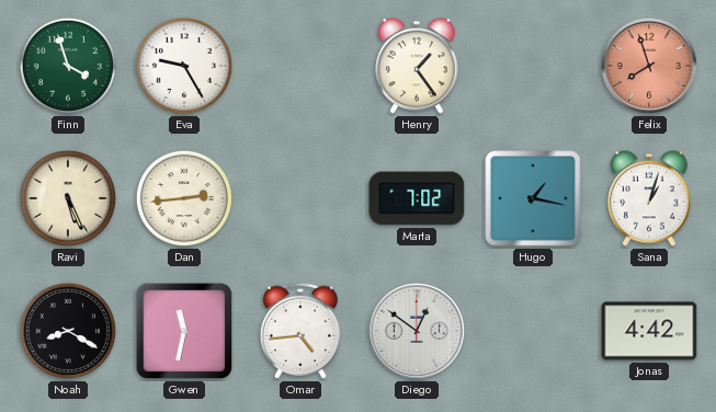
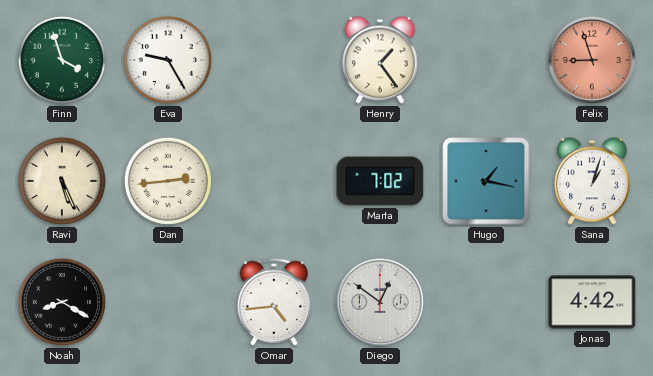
Felix: 7:57 -> 8:57
Gwen: 11:32 -> none
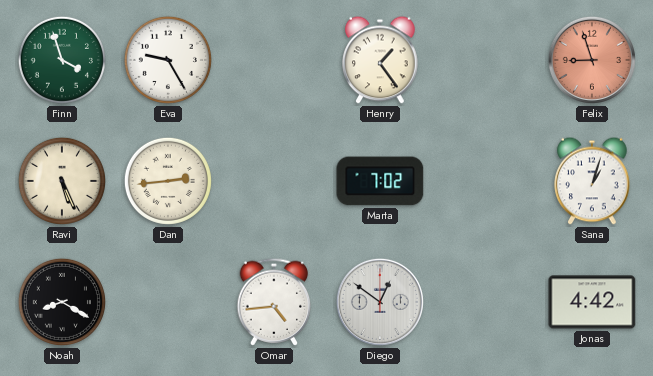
Hugo: 1:17 -> none
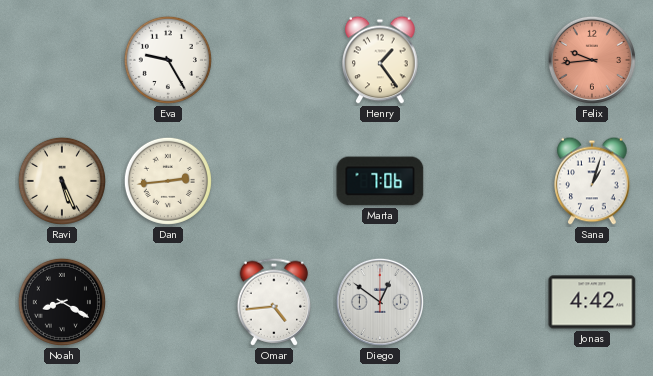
Finn: 3:57 -> none
Felix: 8:57 -> 9:44
Marta: 7:02 -> 7:06
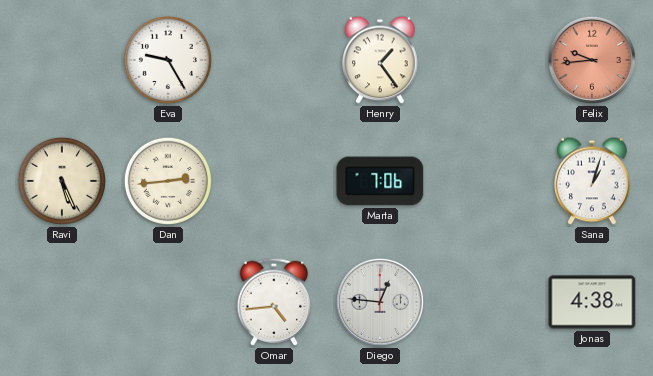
Noah: 8:20 -> none
Diego: 12:51 -> 12:46
Jonas: 4:42 -> 4:38
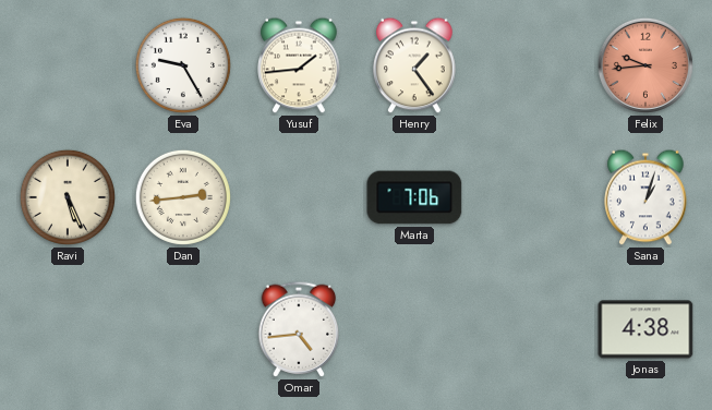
Yusuf: none -> 1:44
Diego: 12:46 -> none
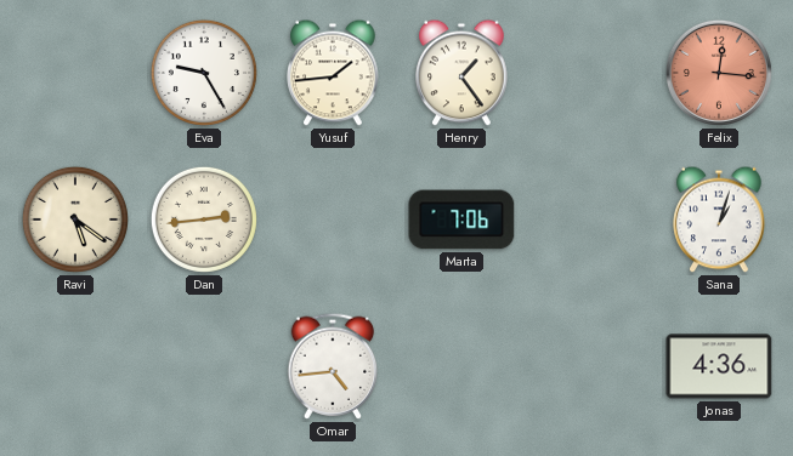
Felix: 9:44 -> 12:16
Ravi: 5:26 -> 5:21
Jonas: 4:38 -> 4:36
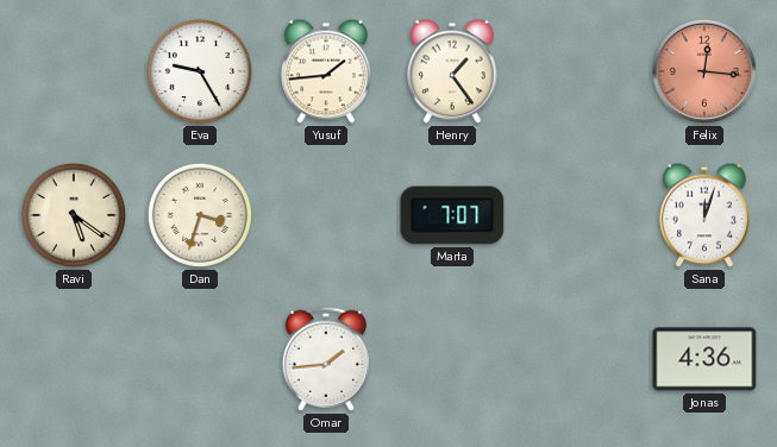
Dan: 2:44 -> 3:33
Marta: 7:06 -> 7:07
Sana: 1:03 -> 12:03
Omar: 4:44 -> 1:44
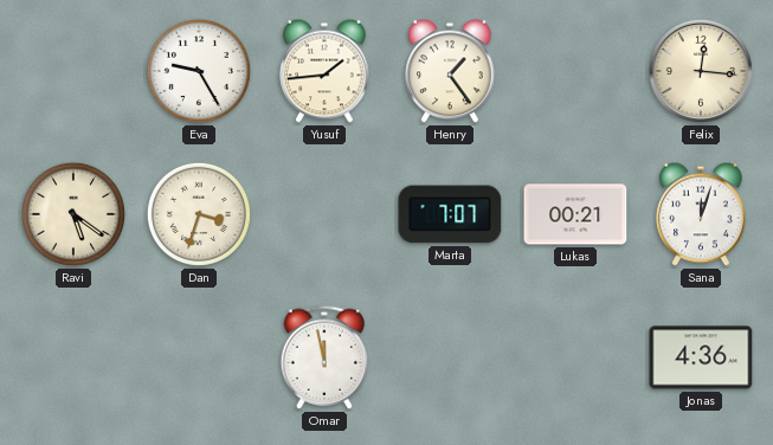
Felix dial: salmon -> cream
Lukas: none -> 00:21
Omar: 1:44 -> 11:58
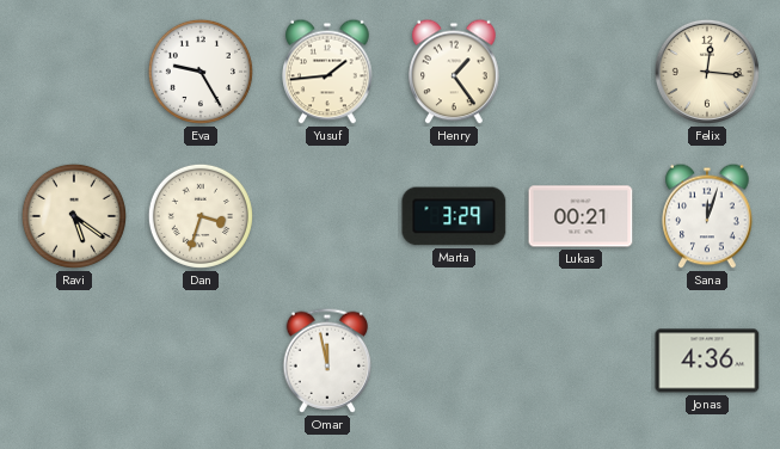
Marta: 7:07 -> 3:29
